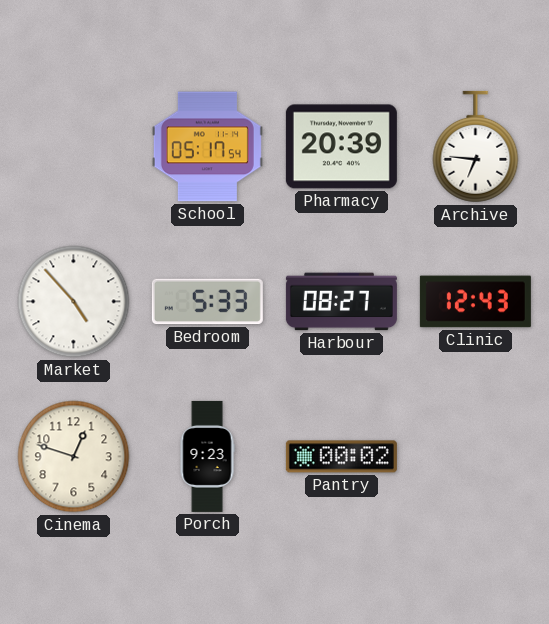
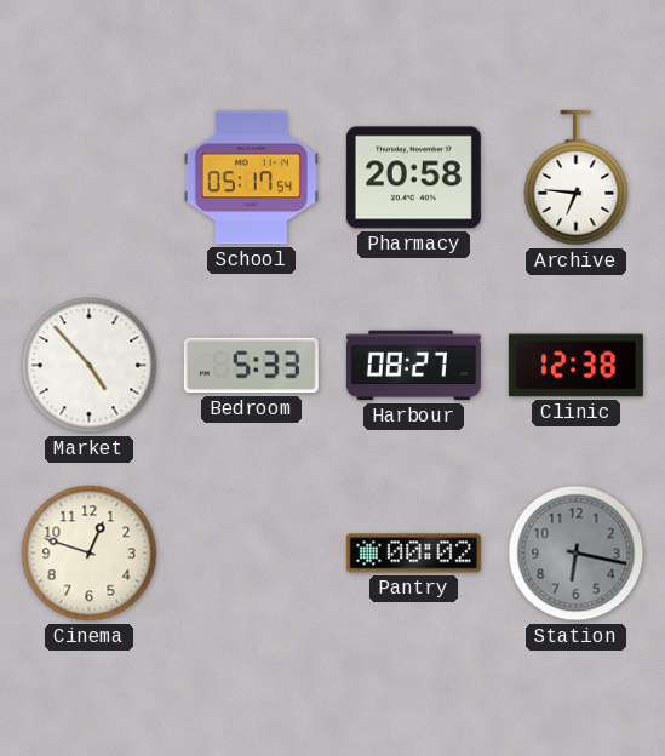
Pharmacy: 20:39 -> 20:58
Clinic: 12:43 -> 12:38
Porch: 9:23 -> none
Station: none -> 6:17
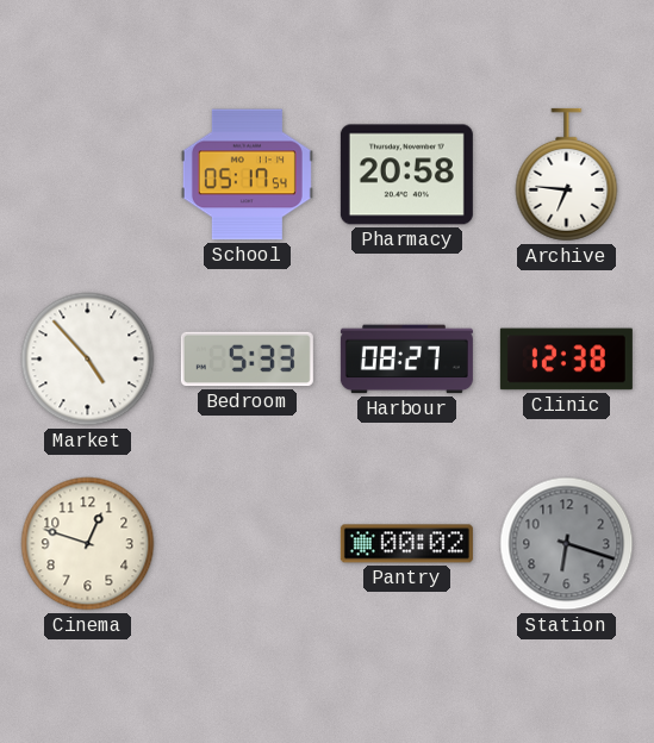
Station: 6:17 -> 6:18
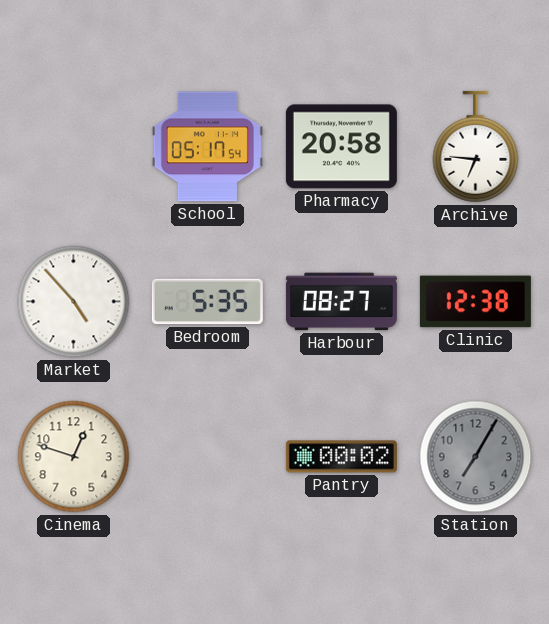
Bedroom: 5:33 -> 5:35
Station: 6:18 -> 7:05
